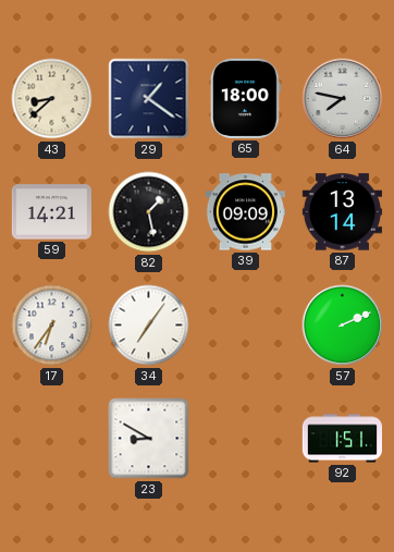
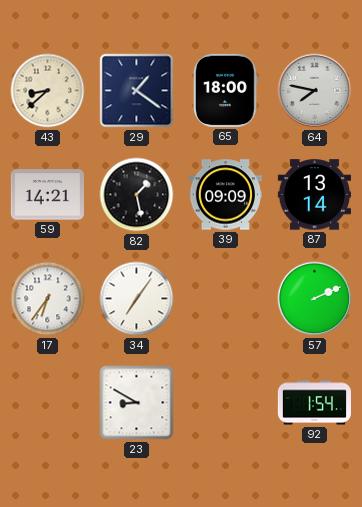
92: 1:51 -> 1:54
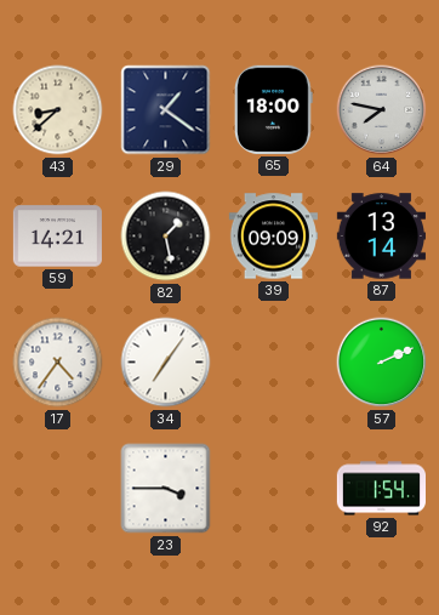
17: 6:36 -> 4:36
23: 8:50 -> 3:45
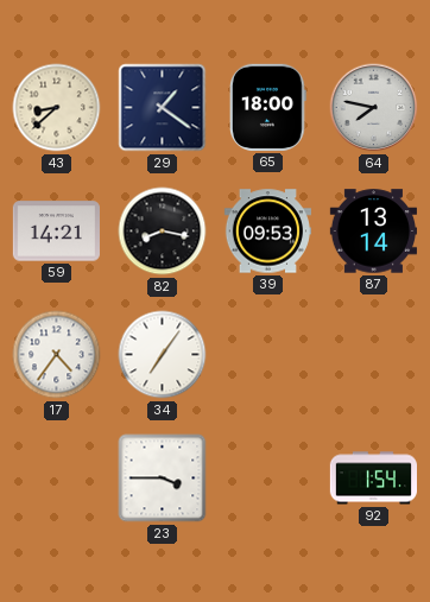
82: 1:28 -> 8:17
39: 09:09 -> 09:53
57: 2:11 -> none
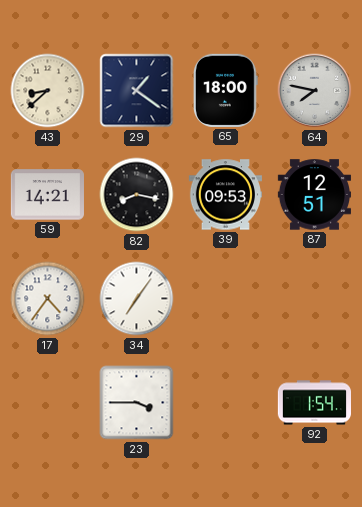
87: 13:14 -> 12:51
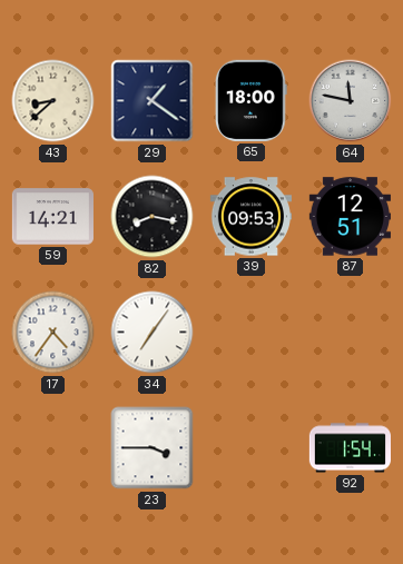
64: 7:47 -> 11:47
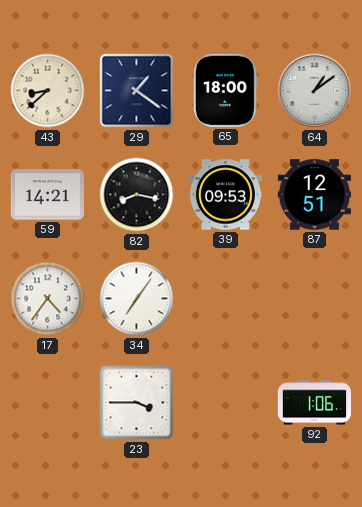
64: 11:47 -> 1:09
92: 1:54 -> 1:06
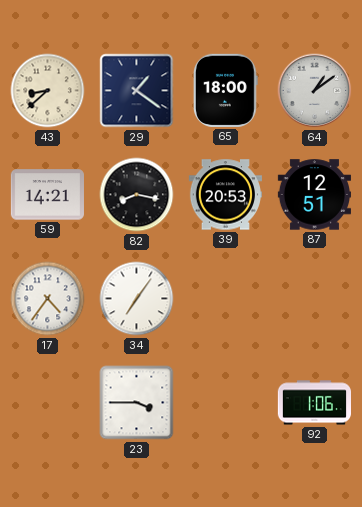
39: 09:53 -> 20:53
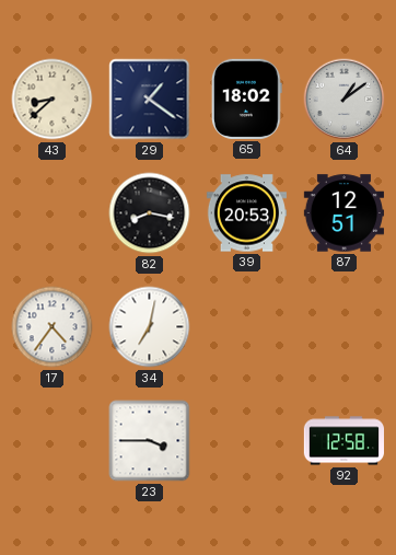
65: 18:00 -> 18:02
59: 14:21 -> none
34: 7:06 -> 7:02
92: 1:06 -> 12:58
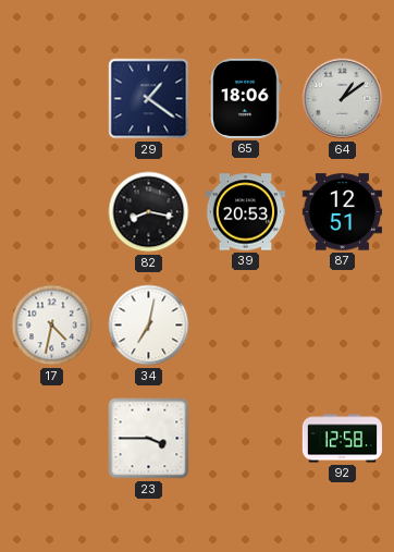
43: 8:38 -> none
65: 18:02 -> 18:06
17: 4:36 -> 4:32
